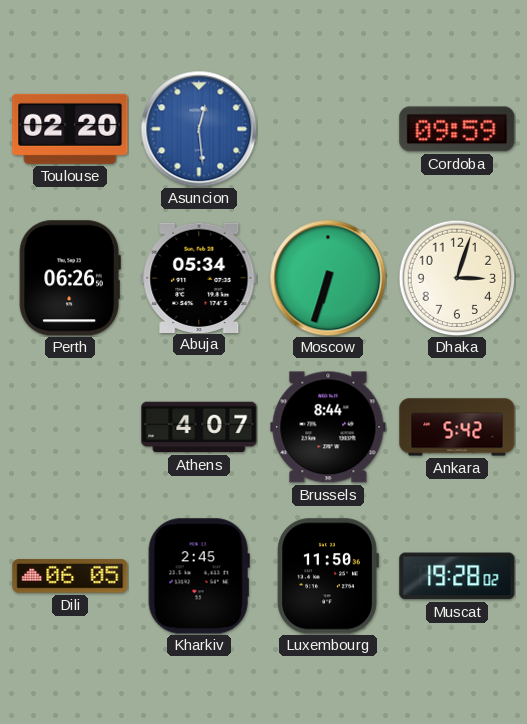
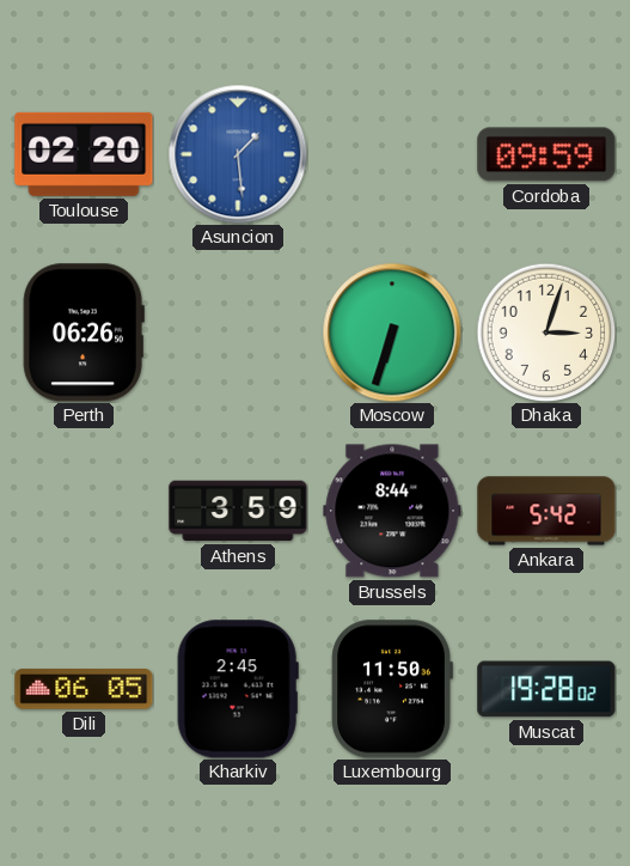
Asuncion: 12:29 -> 1:29
Abuja: 05:34 -> none
Athens: 4:07 -> 3:59
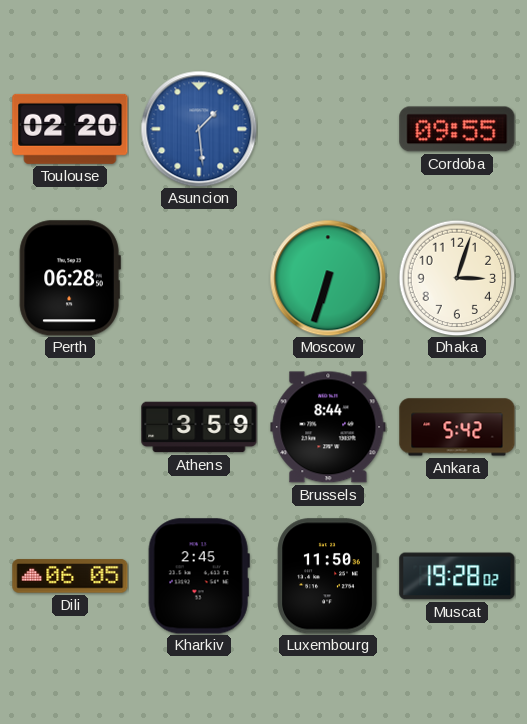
Cordoba: 09:59 -> 09:55
Perth: 06:26 -> 06:28
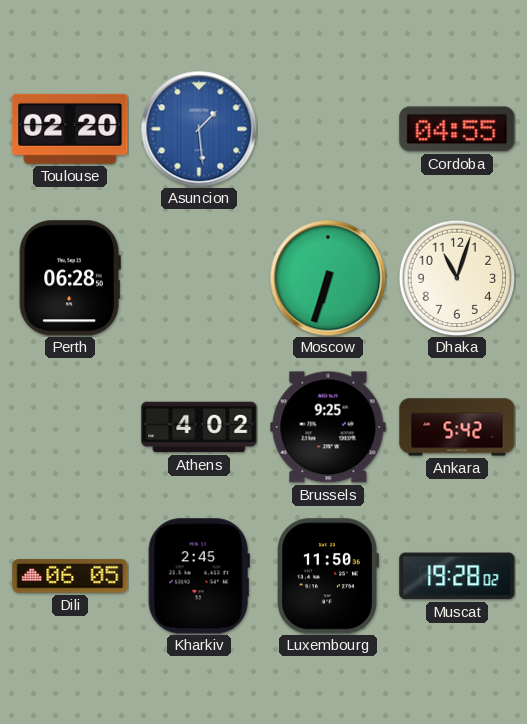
Cordoba: 09:55 -> 04:55
Dhaka: 3:03 -> 11:03
Athens: 3:59 -> 4:02
Brussels: 8:44 -> 9:25
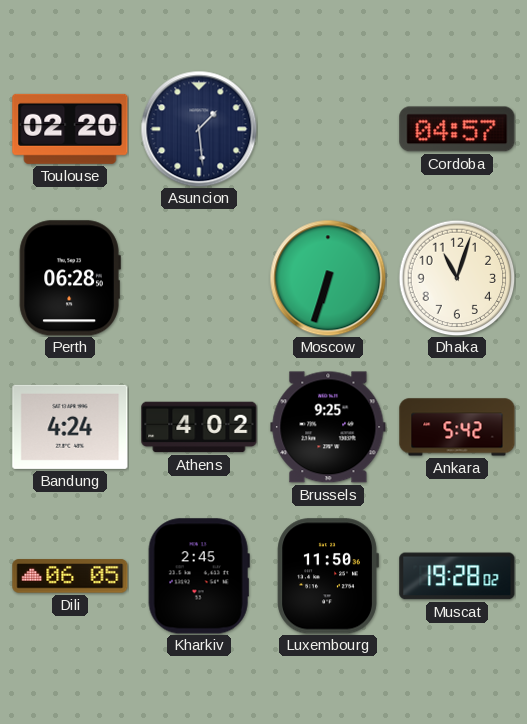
Asuncion dial: blue -> navy
Cordoba: 04:55 -> 04:57
Bandung: none -> 4:24
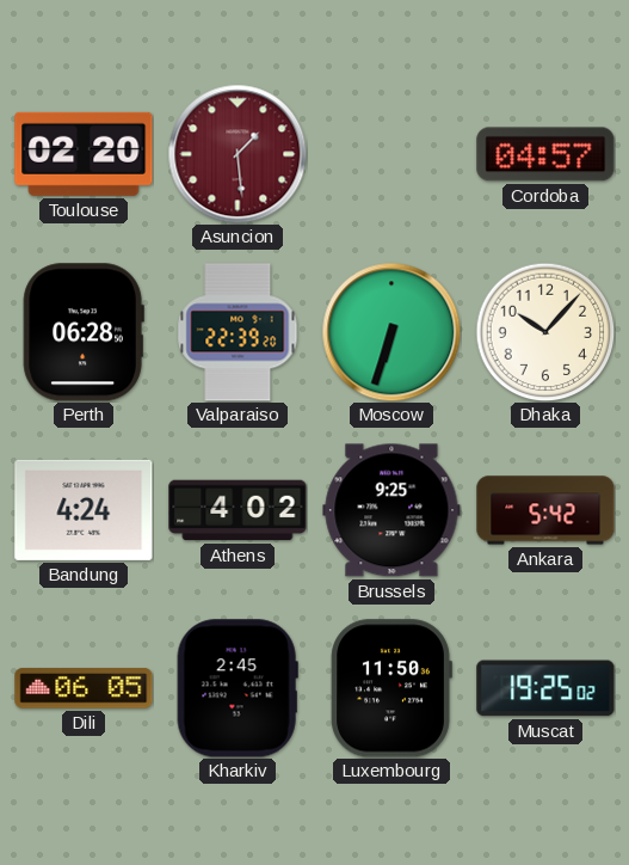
Asuncion dial: navy -> burgundy
Valparaiso: none -> 22:39
Dhaka: 11:03 -> 10:07
Muscat: 19:28 -> 19:25
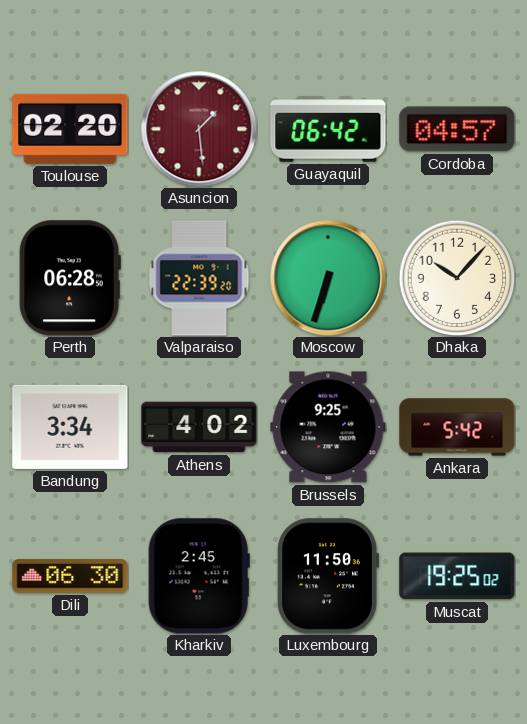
Guayaquil: none -> 06:42
Bandung: 4:24 -> 3:34
Dili: 06:05 -> 06:30
